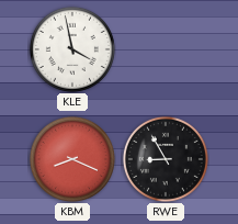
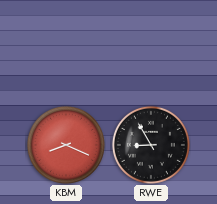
KLE: 3:58 -> none
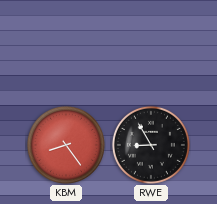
KBM: 8:19 -> 8:24
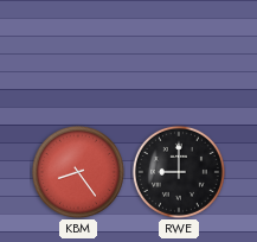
RWE: 8:55 -> 9:00
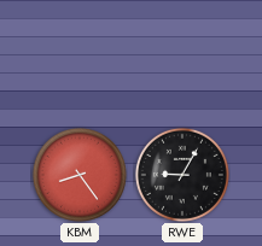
RWE: 9:00 -> 9:05
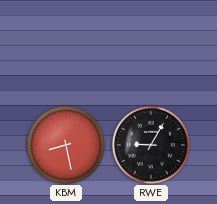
KBM: 8:24 -> 8:28
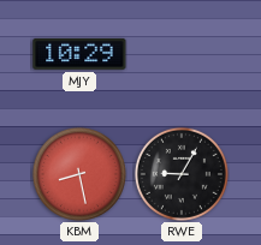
MJY: none -> 10:29
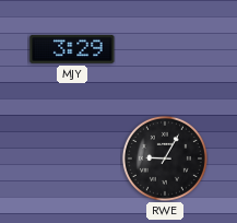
MJY: 10:29 -> 3:29
KBM: 8:28 -> none
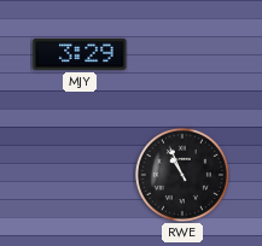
RWE: 9:05 -> 10:56
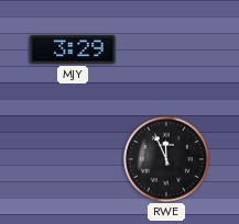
RWE: 10:56 -> 11:56
